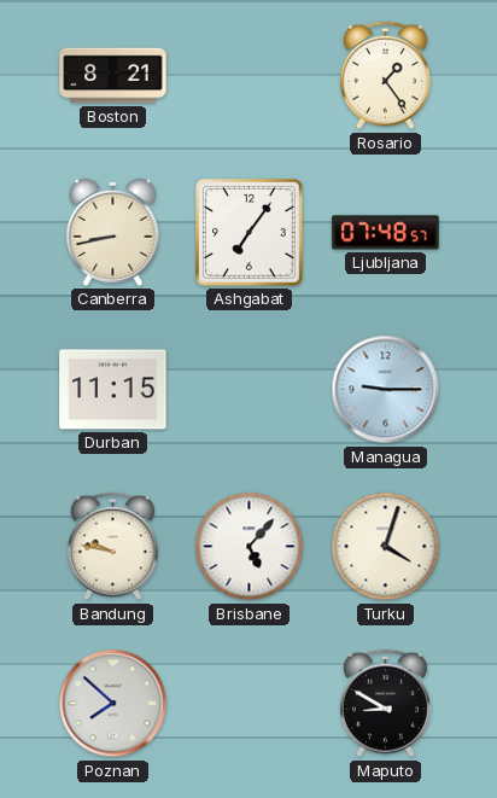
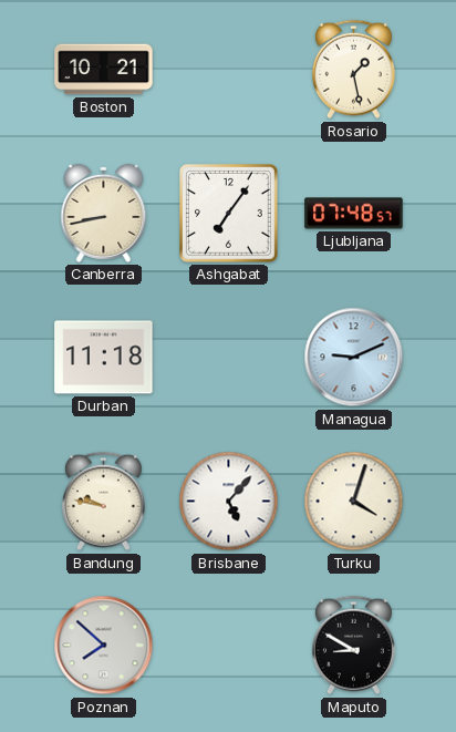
Boston: 8:21 -> 10:21
Rosario: 1:24 -> 1:28
Durban: 11:15 -> 11:18
Managua: 9:15 -> 9:11
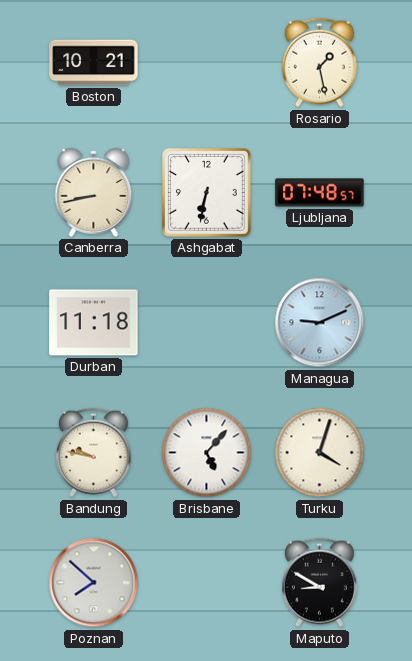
Ashgabat: 7:06 -> 6:32
